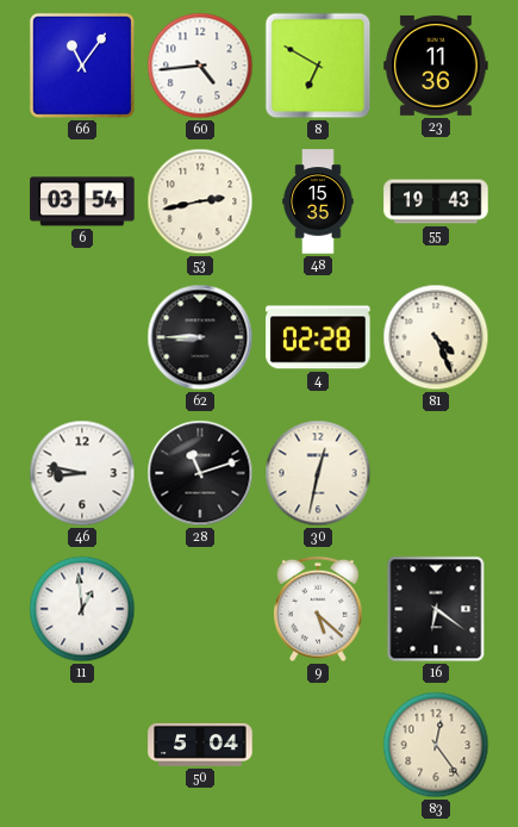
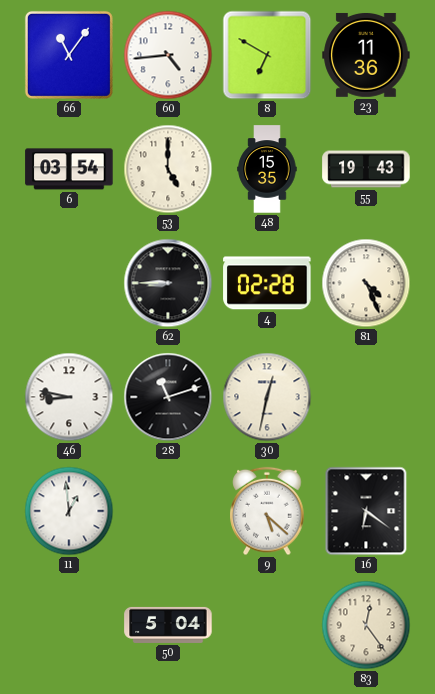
53: 2:43 -> 5:00
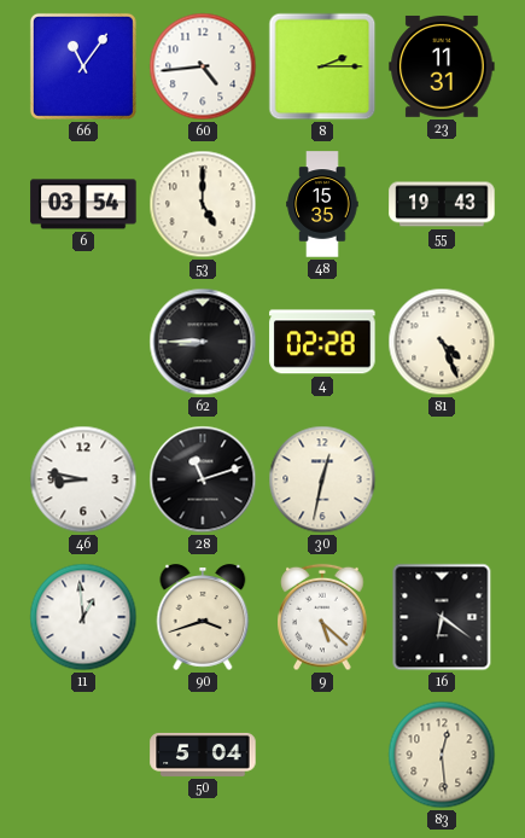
8: 6:50 -> 2:15
23: 11:36 -> 11:31
90: none -> 3:42
83: 12:24 -> 12:29
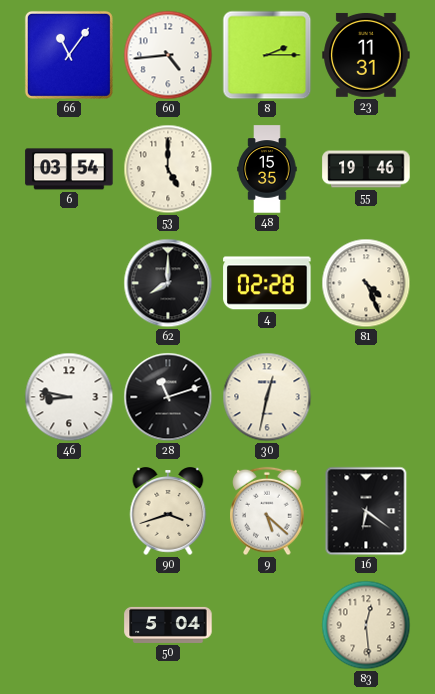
55: 19:43 -> 19:46
62: 8:45 -> 8:00
11: 12:59 -> none
